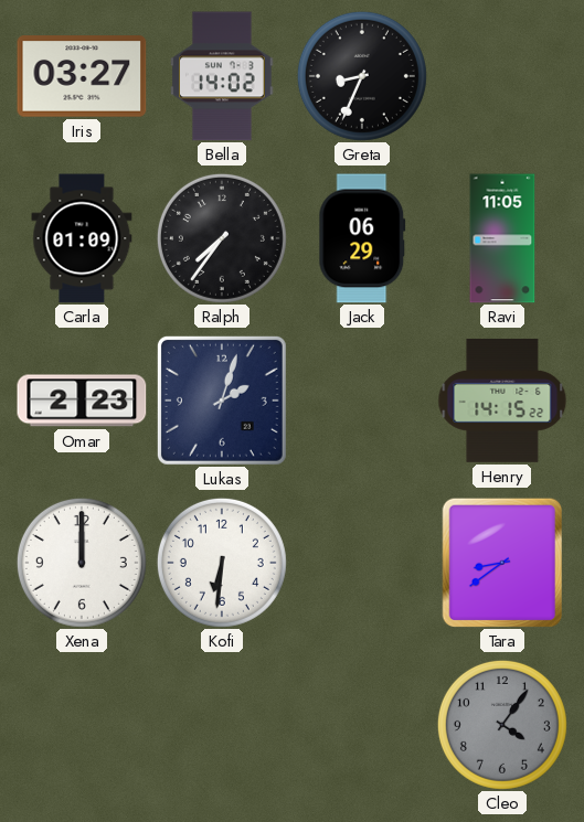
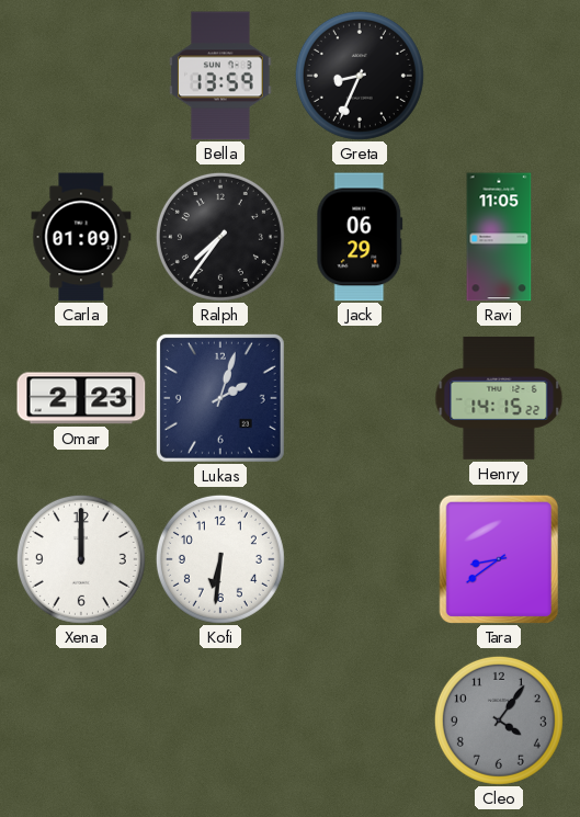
Iris: 03:27 -> none
Bella: 14:02 -> 13:59
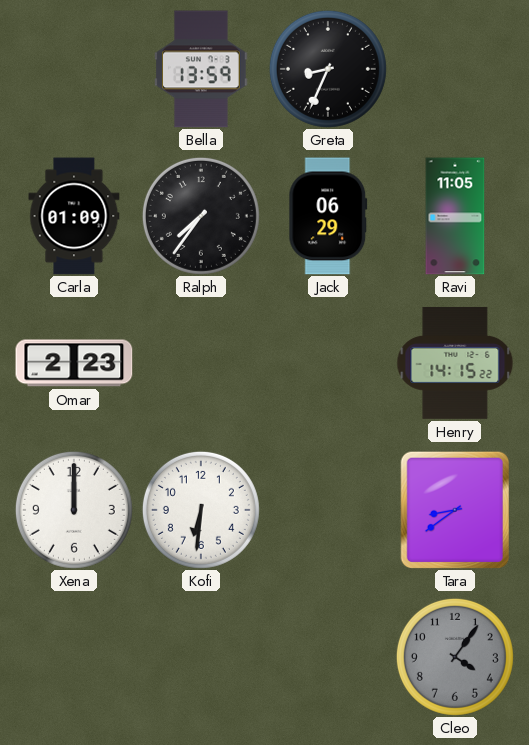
Lukas: 2:03 -> none
